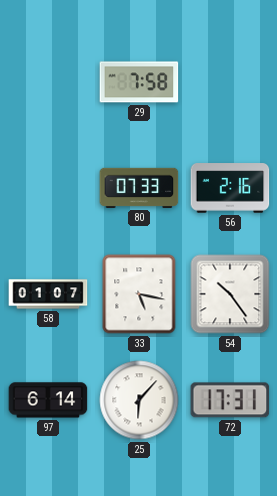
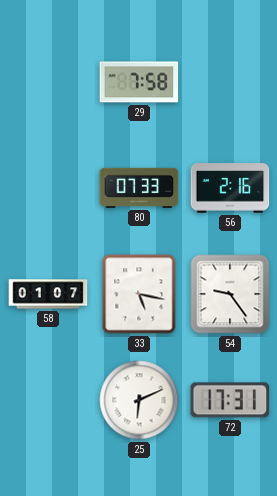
54: 10:24 -> 9:24
97: 6:14 -> none
25: 6:07 -> 6:11
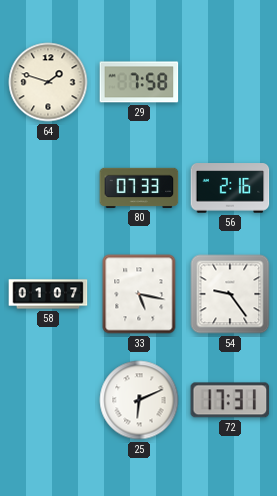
64: none -> 1:48
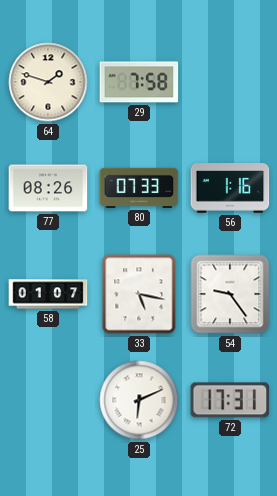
77: none -> 08:26
56: 2:16 -> 1:16
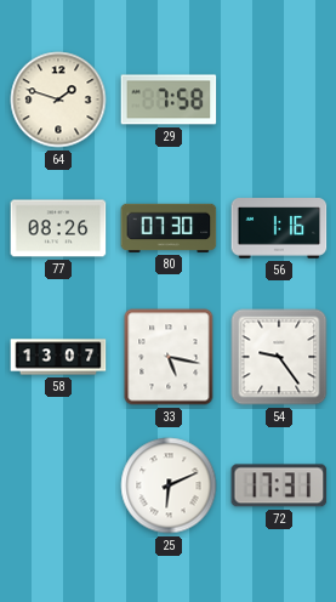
80: 07:33 -> 07:30
58: 01:07 -> 13:07
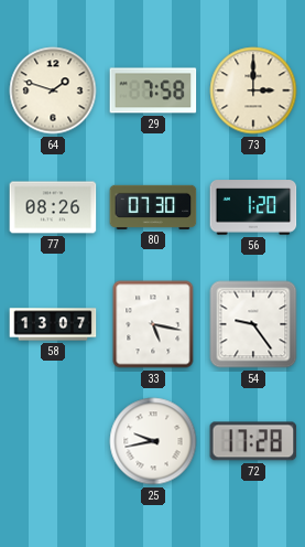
73: none -> 3:00
56: 1:16 -> 1:20
25: 6:11 -> 9:43
72: 17:31 -> 17:28
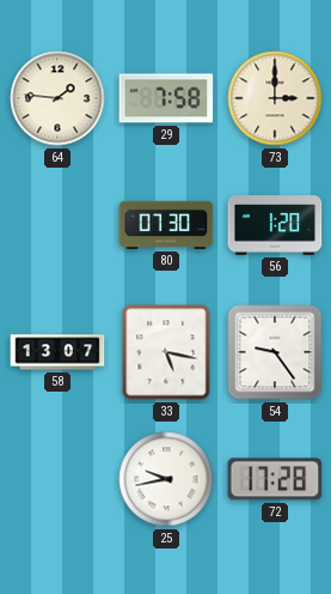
64: 1:48 -> 1:46
77: 08:26 -> none
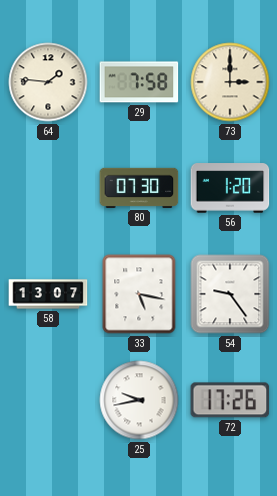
72: 17:28 -> 17:26
